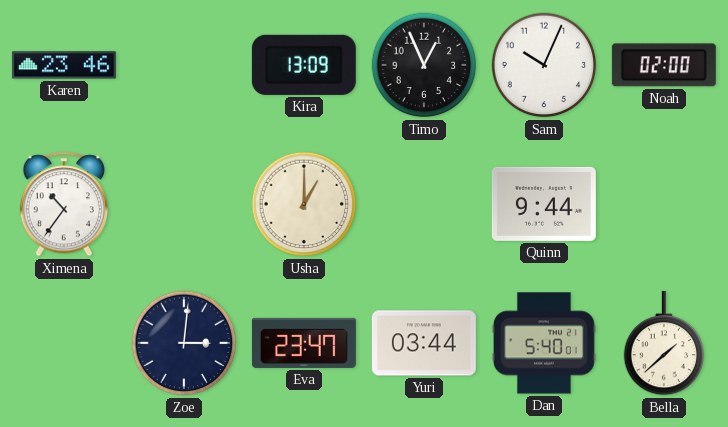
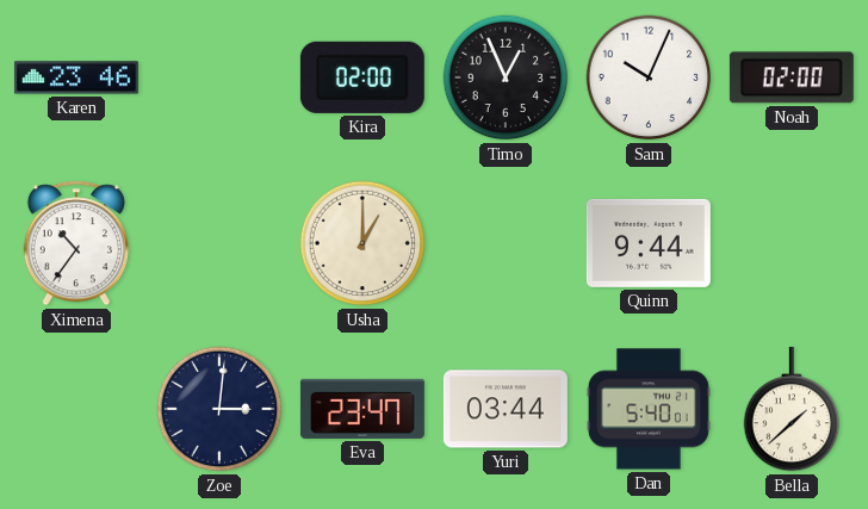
Kira: 13:09 -> 02:00
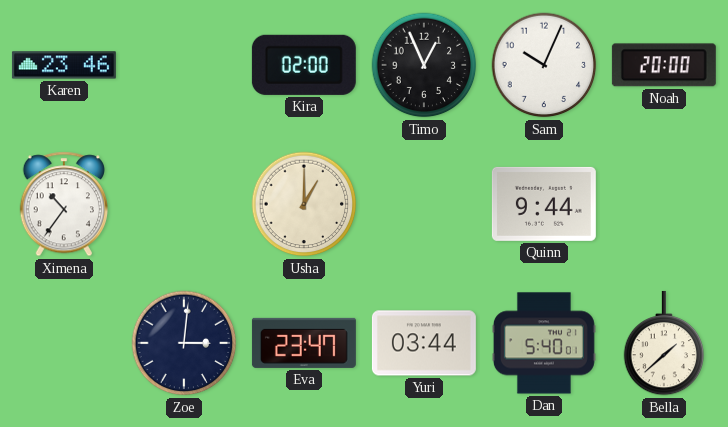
Noah: 02:00 -> 20:00
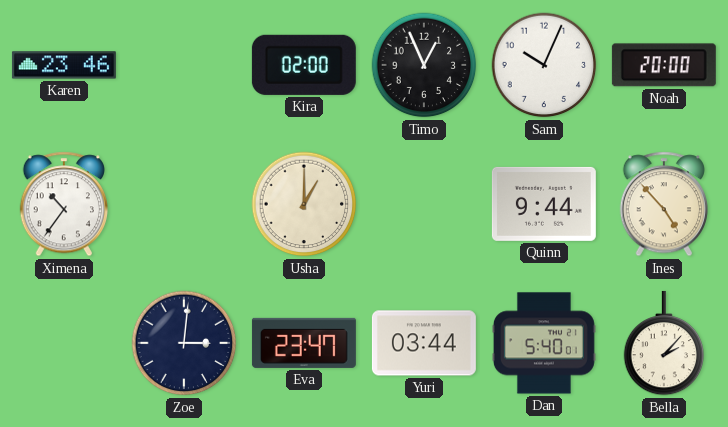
Ines: none -> 4:53
Bella: 1:38 -> 2:07
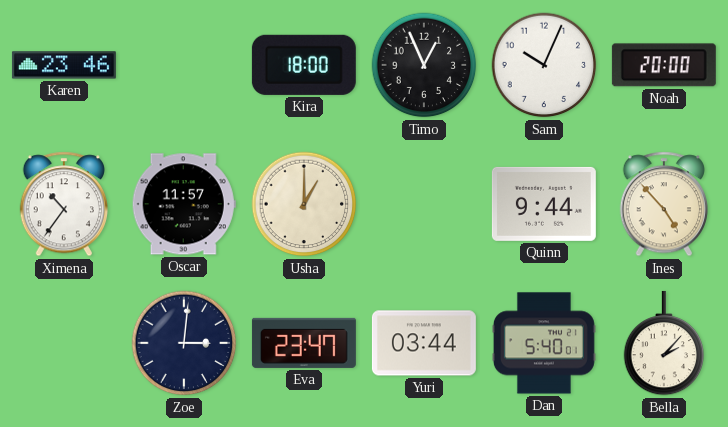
Kira: 02:00 -> 18:00
Oscar: none -> 11:57
